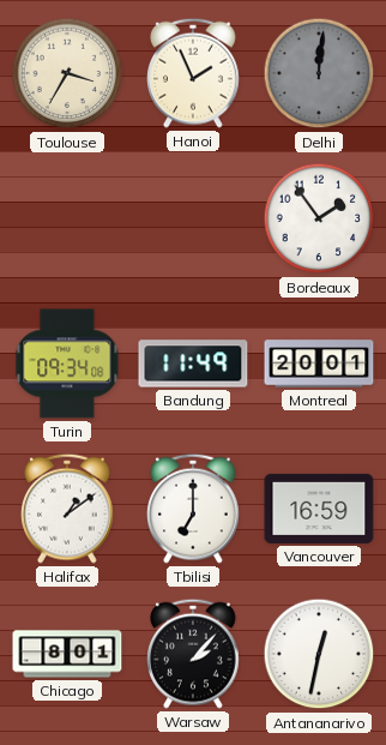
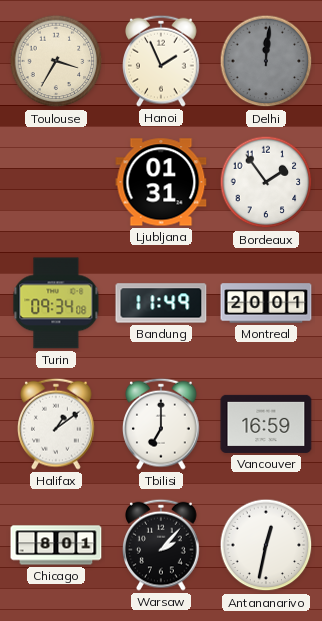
Ljubljana: none -> 01:31
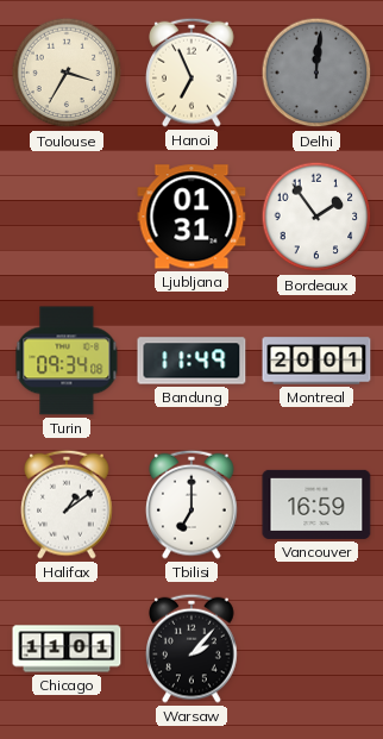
Hanoi: 1:56 -> 6:56
Chicago: 8:01 -> 11:01
Antananarivo: 12:32 -> none
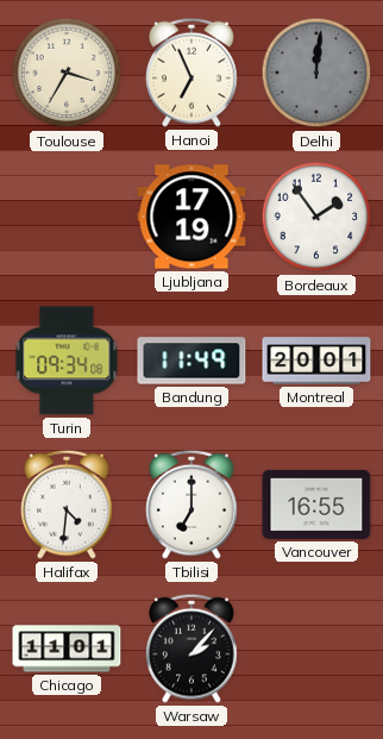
Ljubljana: 01:31 -> 17:19
Halifax: 1:09 -> 4:31
Vancouver: 16:59 -> 16:55
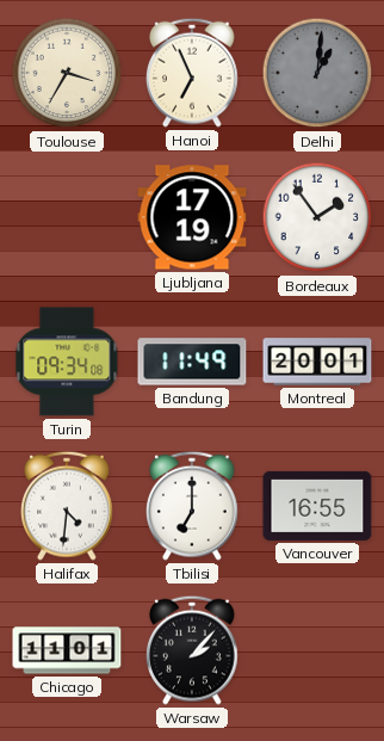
Delhi: 12:01 -> 1:01
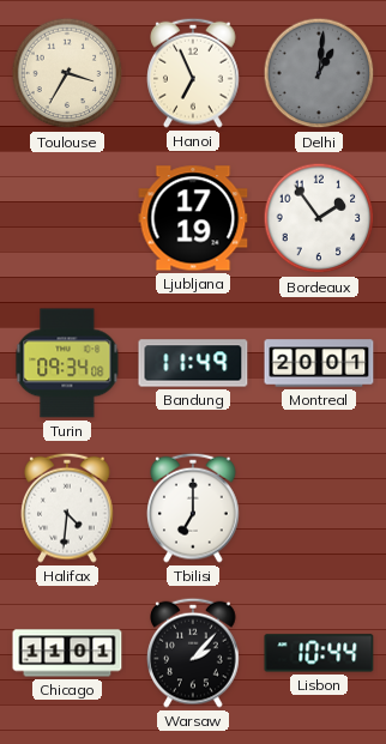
Vancouver: 16:55 -> none
Lisbon: none -> 10:44
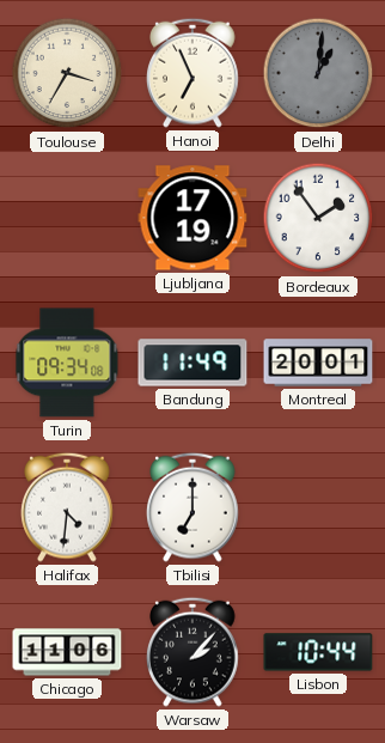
Chicago: 11:01 -> 11:06
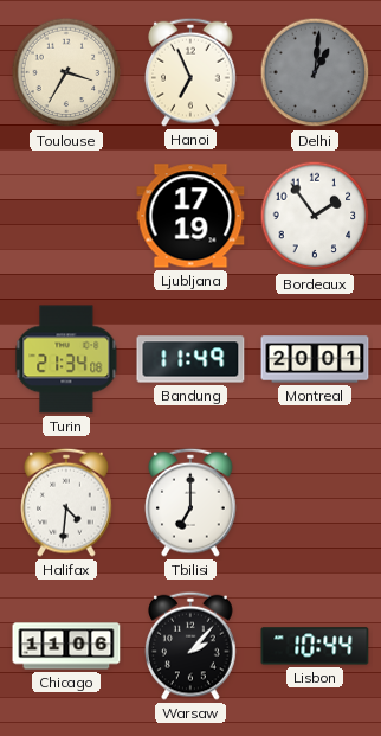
Turin: 09:34 -> 21:34
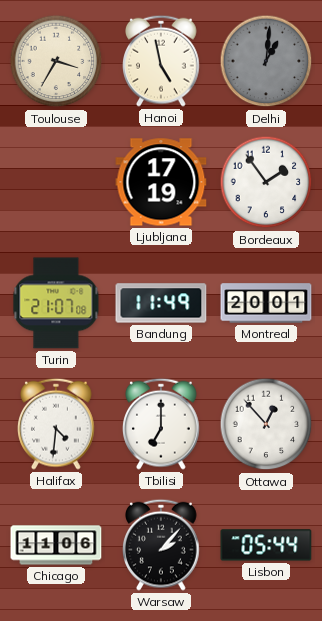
Hanoi: 6:56 -> 4:58
Turin: 21:34 -> 21:07
Ottawa: none -> 12:53
Lisbon: 10:44 -> 05:44
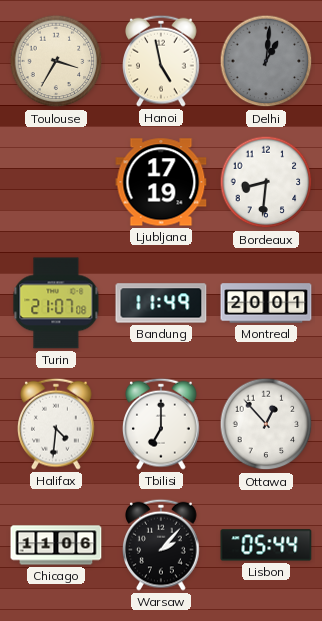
Bordeaux: 1:54 -> 8:31
